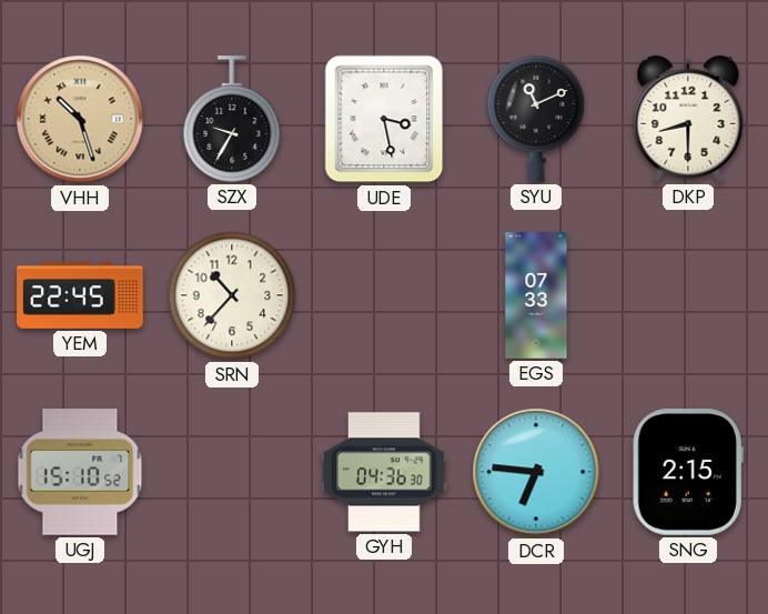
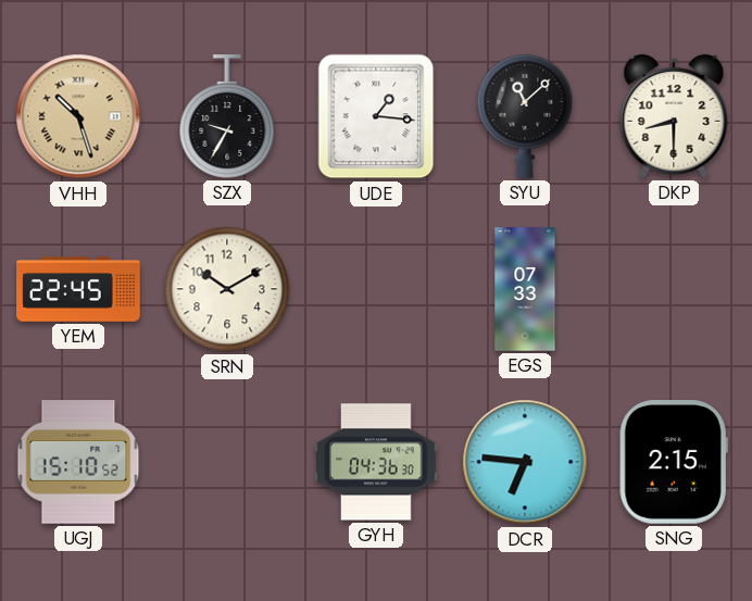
UDE: 3:28 -> 1:16
SYU: 11:11 -> 11:08
SRN: 10:37 -> 10:10
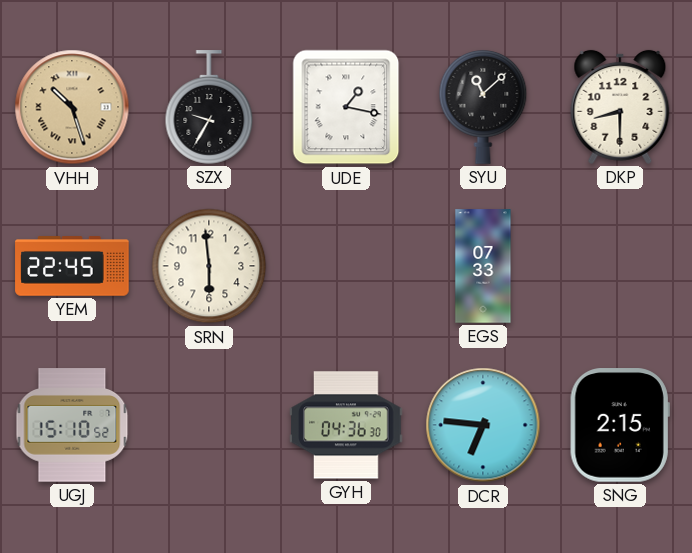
UDE: 1:16 -> 1:17
SRN: 10:10 -> 5:59
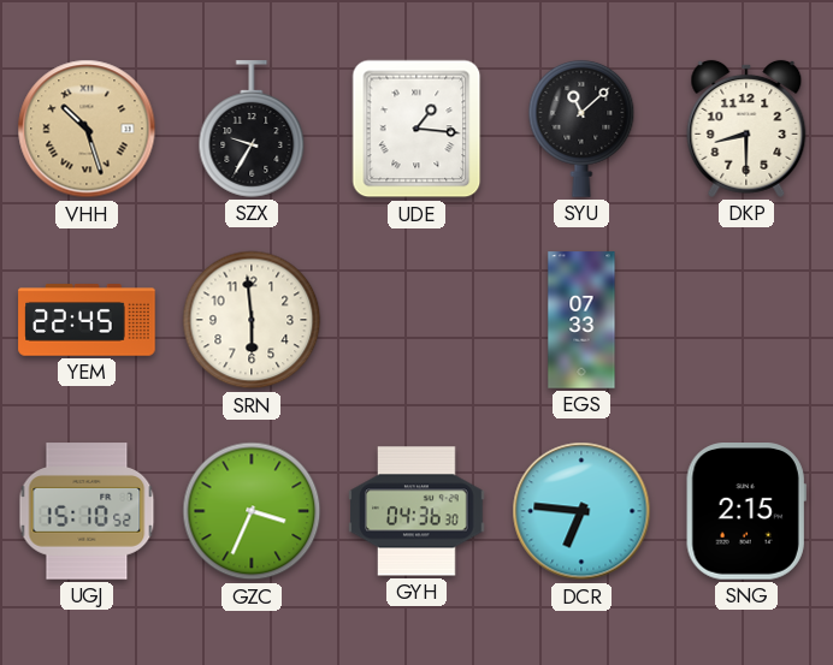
UDE: 1:17 -> 1:16
GZC: none -> 3:34
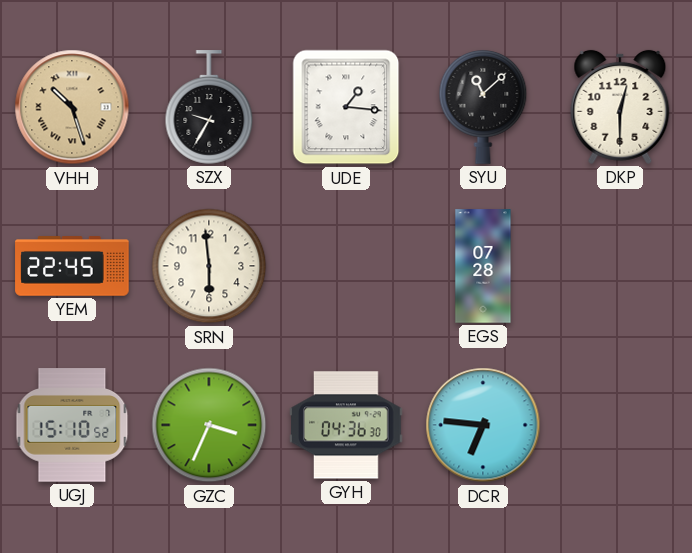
DKP: 8:30 -> 12:30
EGS: 07:33 -> 07:28
SNG: 2:15 -> none
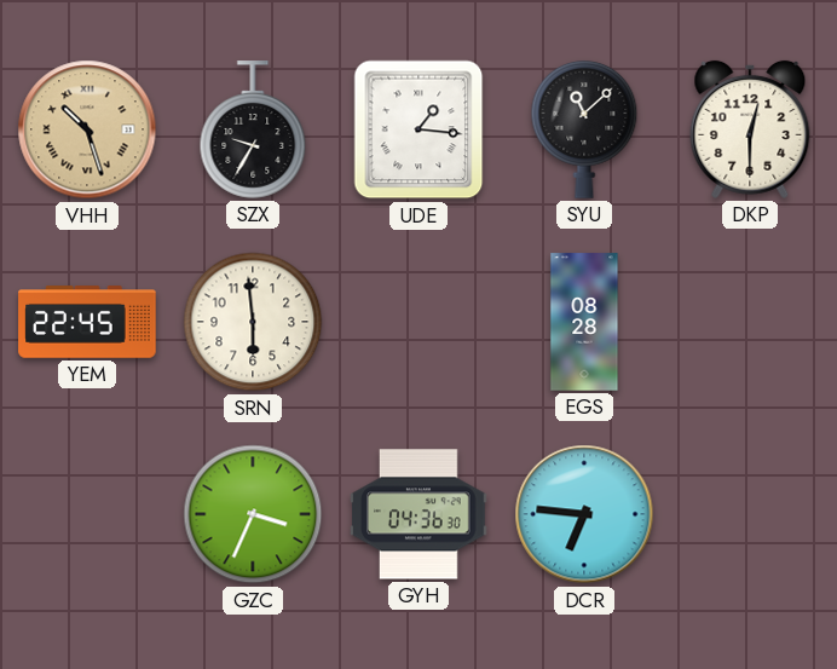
EGS: 07:28 -> 08:28
UGJ: 15:10 -> none
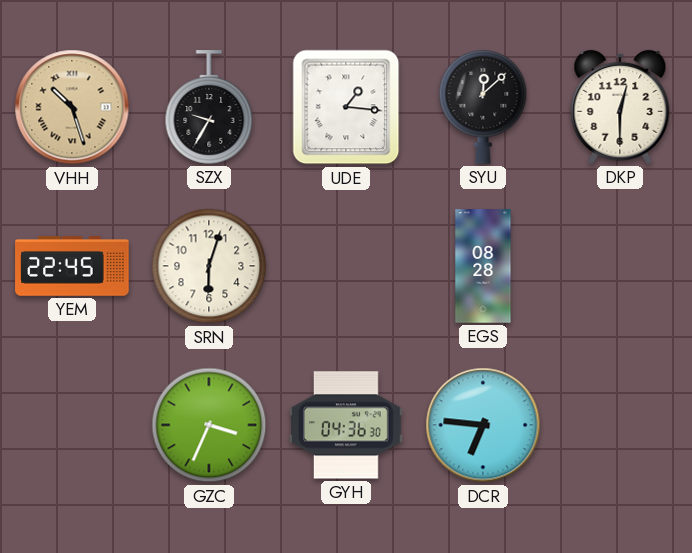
SYU: 11:08 -> 12:08
SRN: 5:59 -> 6:03
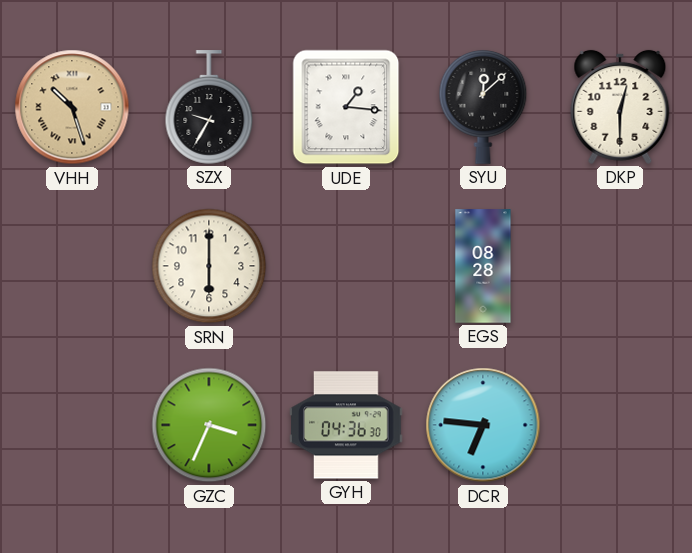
YEM: 22:45 -> none
SRN: 6:03 -> 6:00
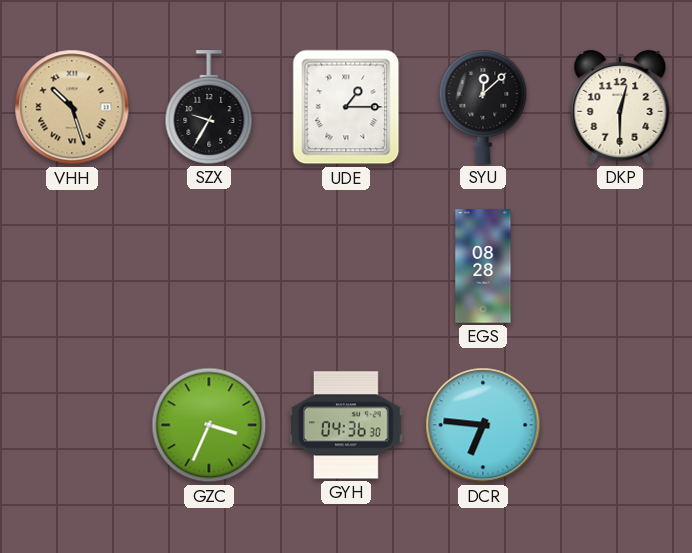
UDE: 1:16 -> 1:15
SRN: 6:00 -> none
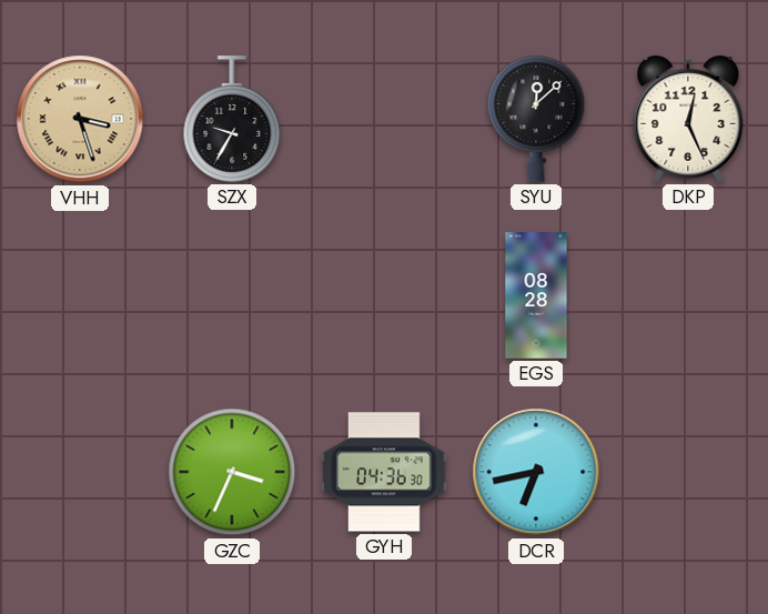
VHH: 10:27 -> 3:27
UDE: 1:15 -> none
DKP: 12:30 -> 12:26
DCR: 6:46 -> 6:43
